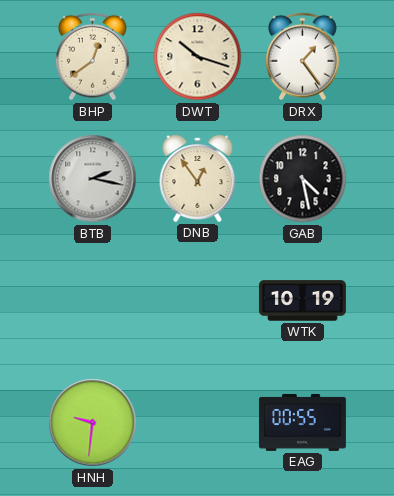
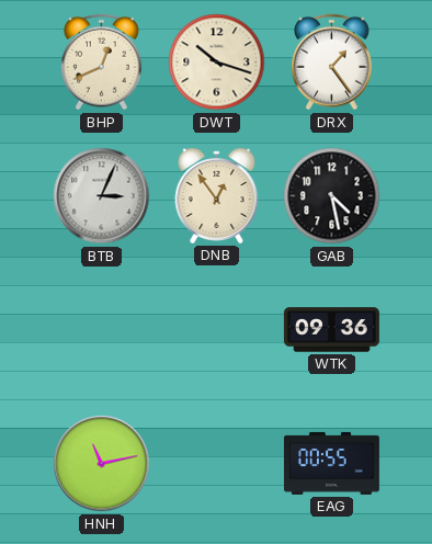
BHP: 12:39 -> 12:41
BTB: 2:17 -> 3:04
WTK: 10:19 -> 09:36
HNH: 9:31 -> 11:13
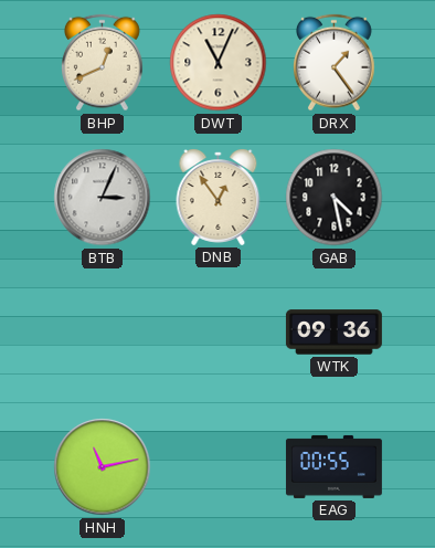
DWT: 10:18 -> 11:04
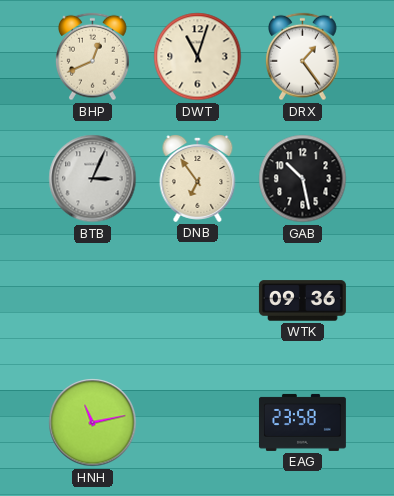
DWT: 11:04 -> 11:03
DNB: 12:54 -> 6:54
GAB: 4:28 -> 10:28
EAG: 00:55 -> 23:58
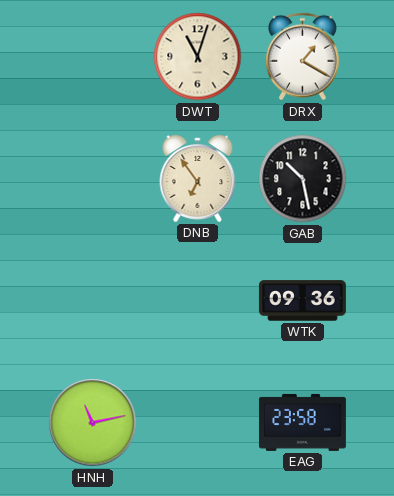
BHP: 12:41 -> none
DRX: 1:24 -> 1:20
BTB: 3:04 -> none
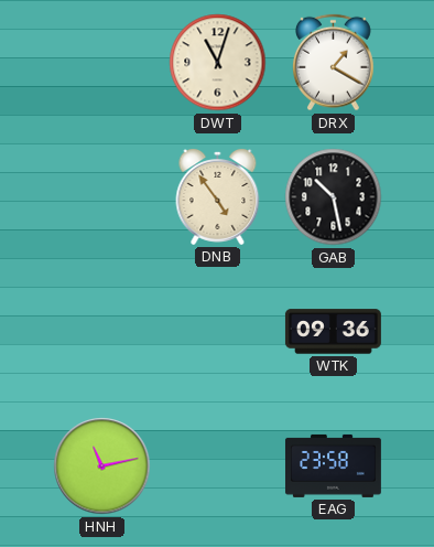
DNB: 6:54 -> 4:54
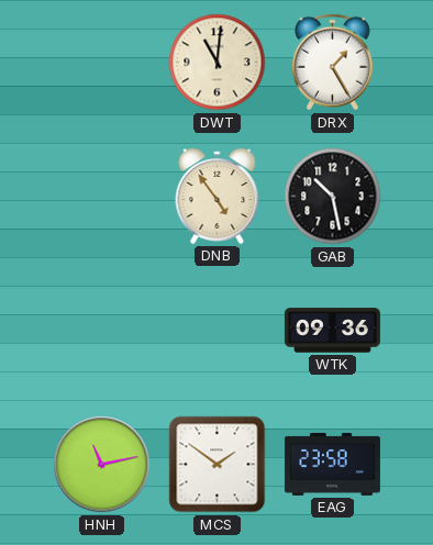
DWT: 11:03 -> 11:01
DRX: 1:20 -> 1:25
MCS: none -> 1:51
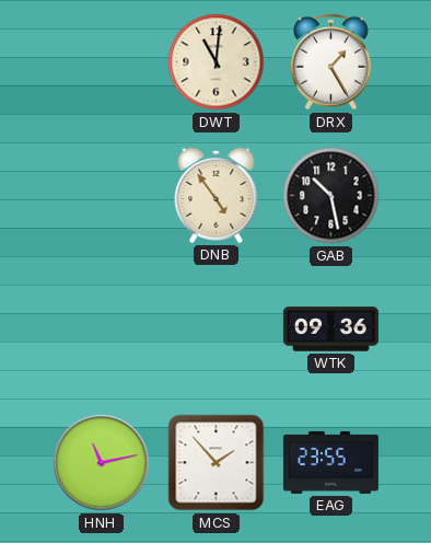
MCS: 1:51 -> 1:53
EAG: 23:58 -> 23:55
